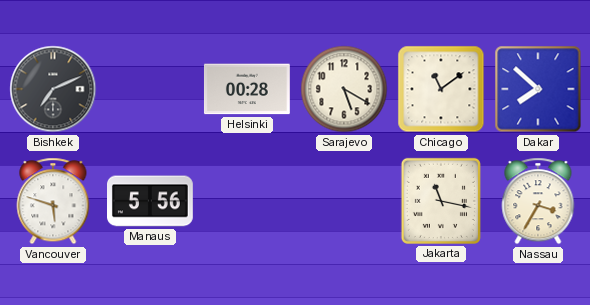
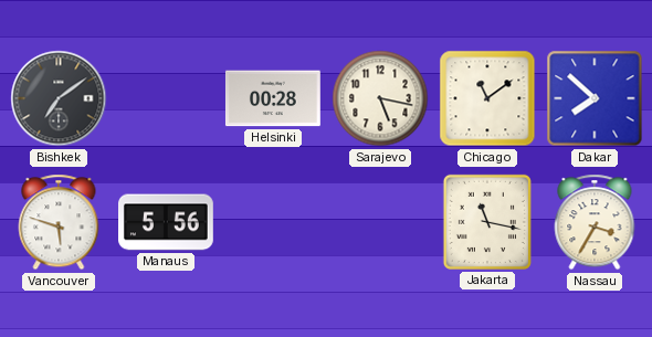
Bishkek: 7:11 -> 7:09
Sarajevo: 5:20 -> 5:17
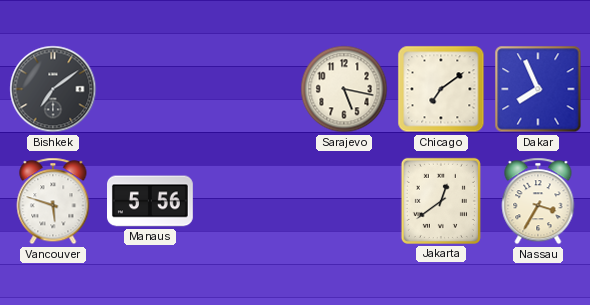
Helsinki: 00:28 -> none
Chicago: 11:09 -> 7:09
Dakar: 7:52 -> 7:56
Jakarta: 11:17 -> 12:39
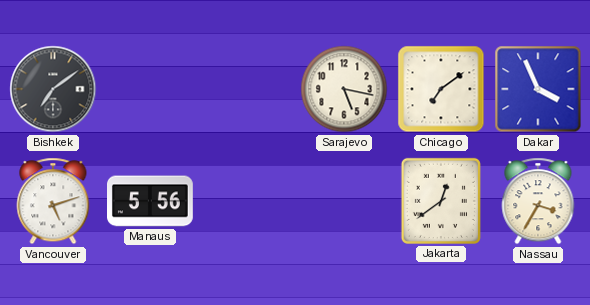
Dakar: 7:56 -> 3:56
Vancouver: 5:48 -> 5:12
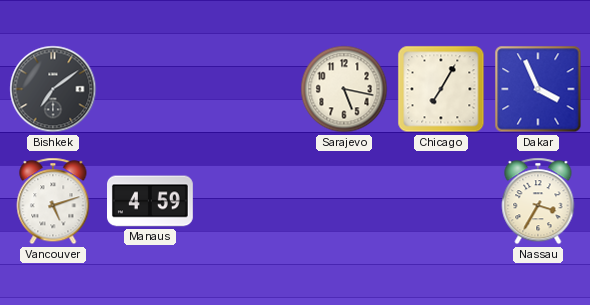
Chicago: 7:09 -> 7:05
Manaus: 5:56 -> 4:59
Jakarta: 12:39 -> none
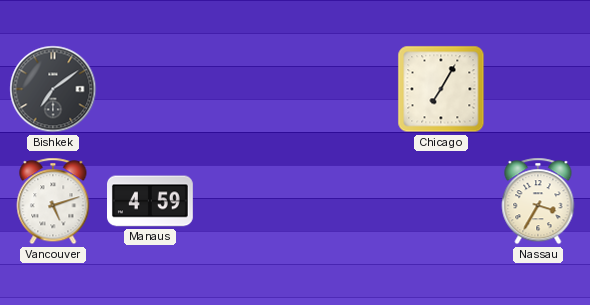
Sarajevo: 5:17 -> none
Dakar: 3:56 -> none
